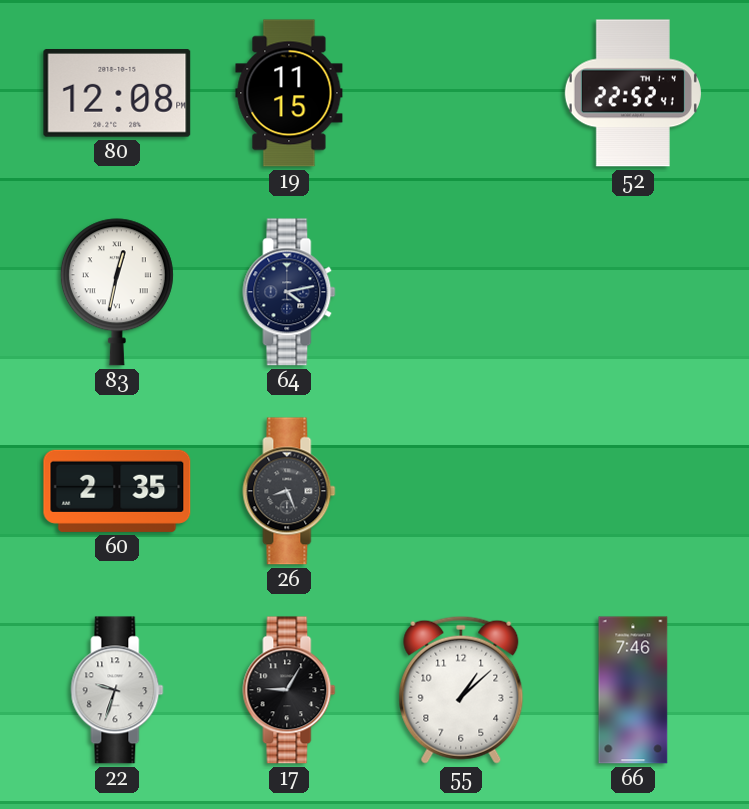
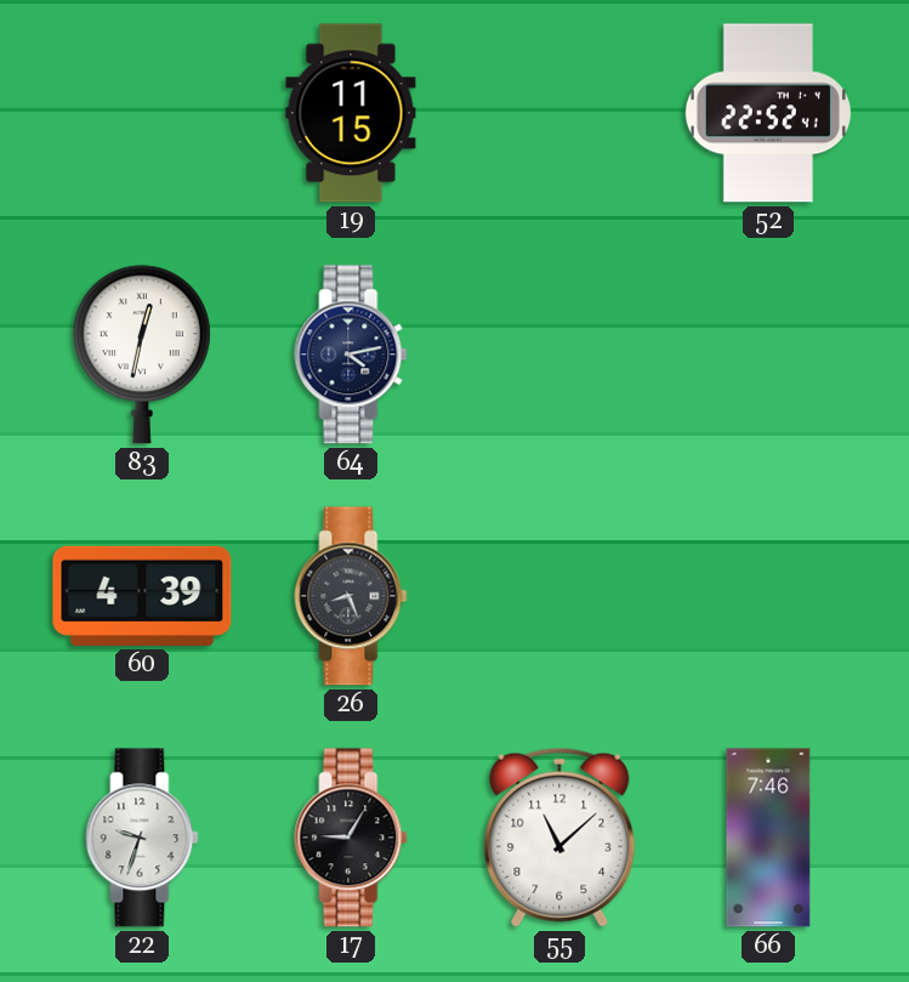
80: 12:08 -> none
60: 2:35 -> 4:39
55: 1:08 -> 11:08
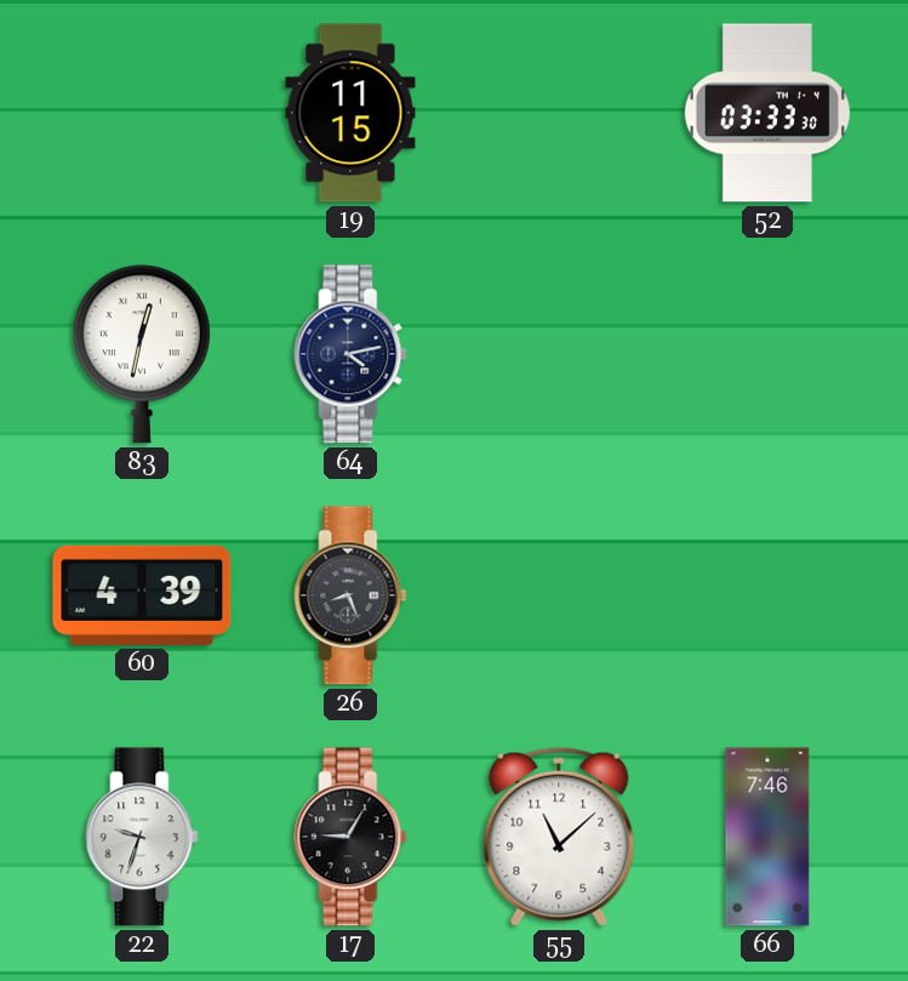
52: 22:52 -> 03:33
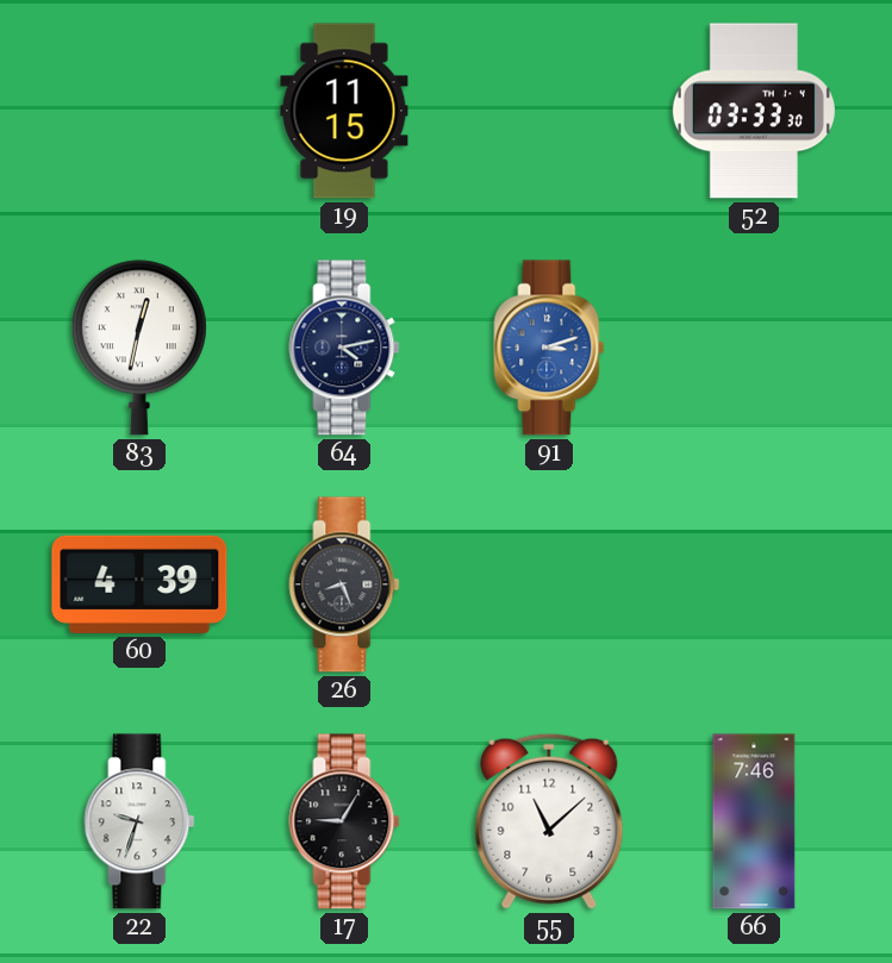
91: none -> 3:12
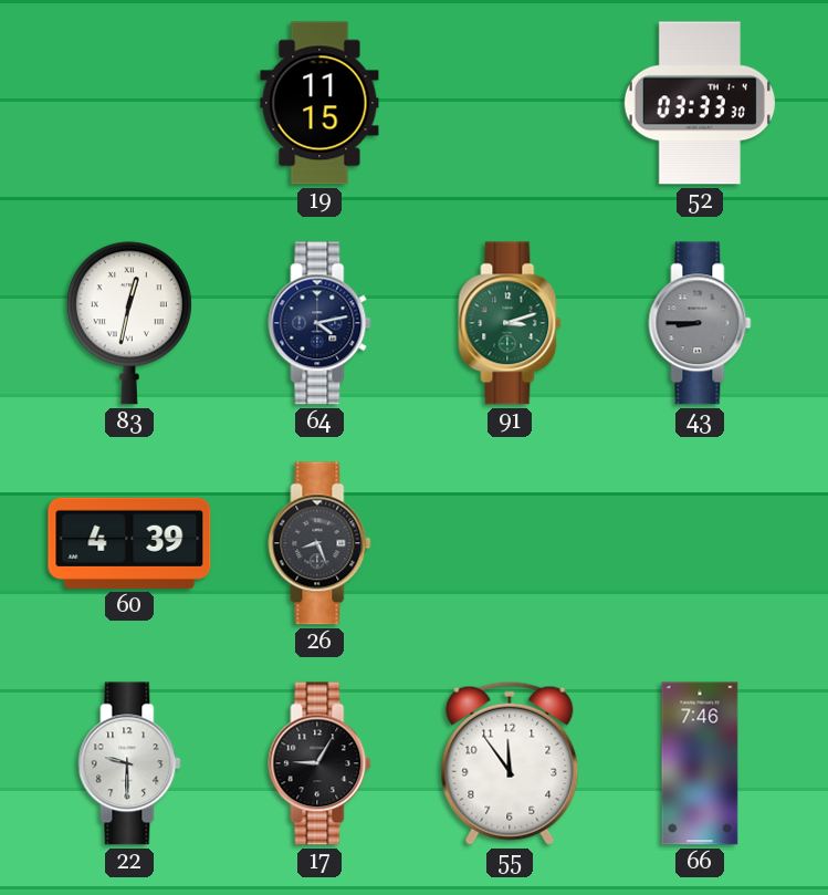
91 dial: blue -> green
43: none -> 8:45
22: 9:33 -> 9:30
55: 11:08 -> 11:54
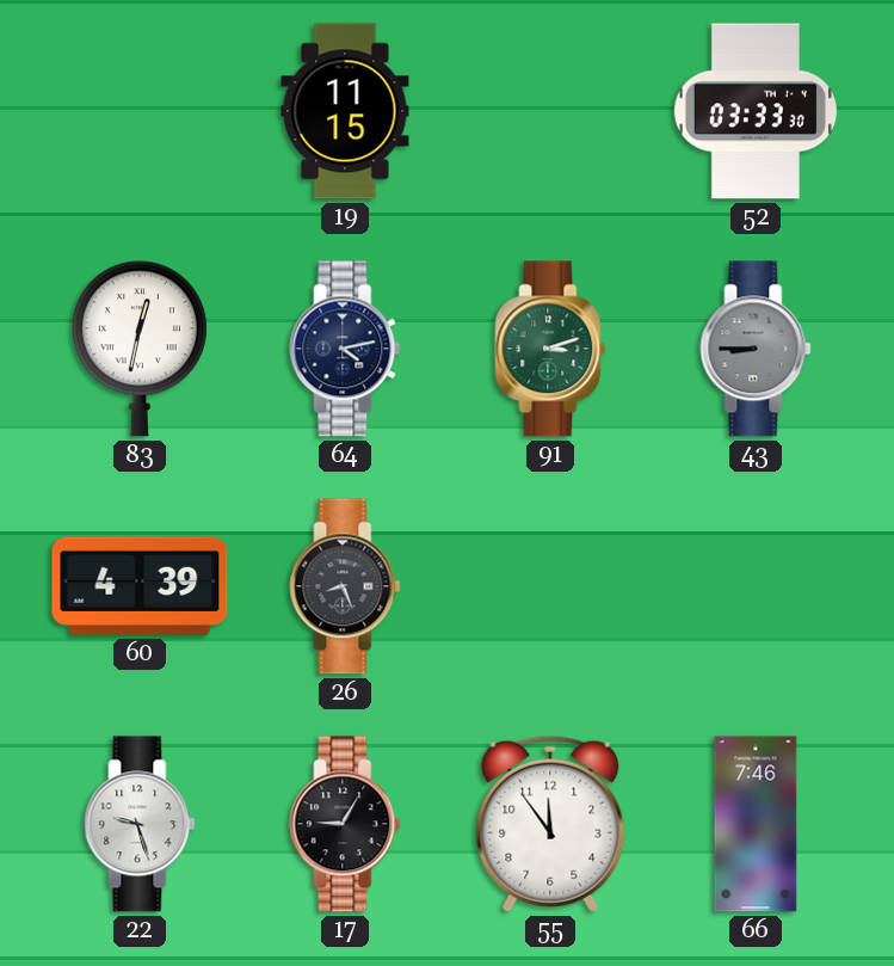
22: 9:30 -> 9:27
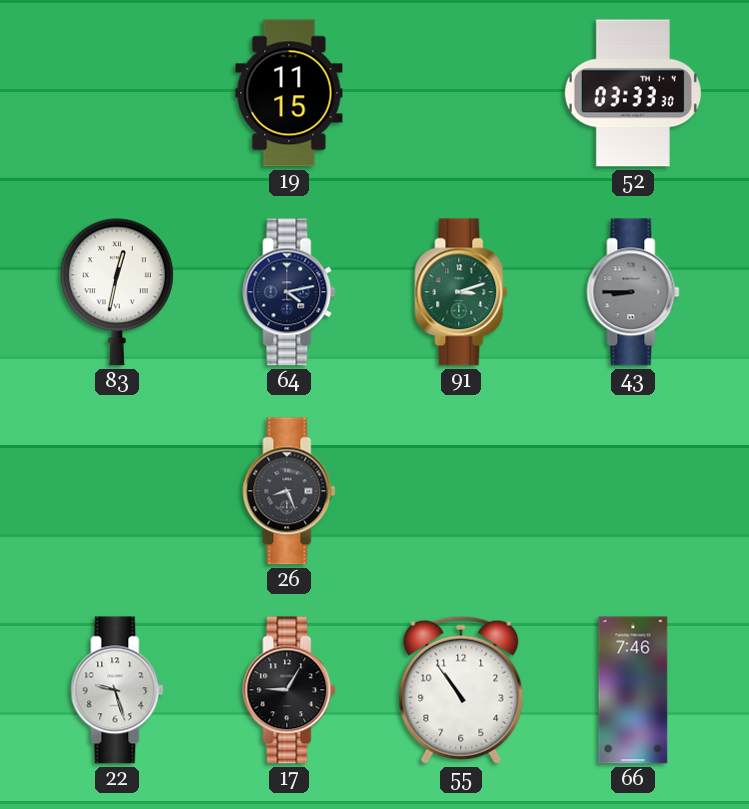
60: 4:39 -> none
55: 11:54 -> 10:54
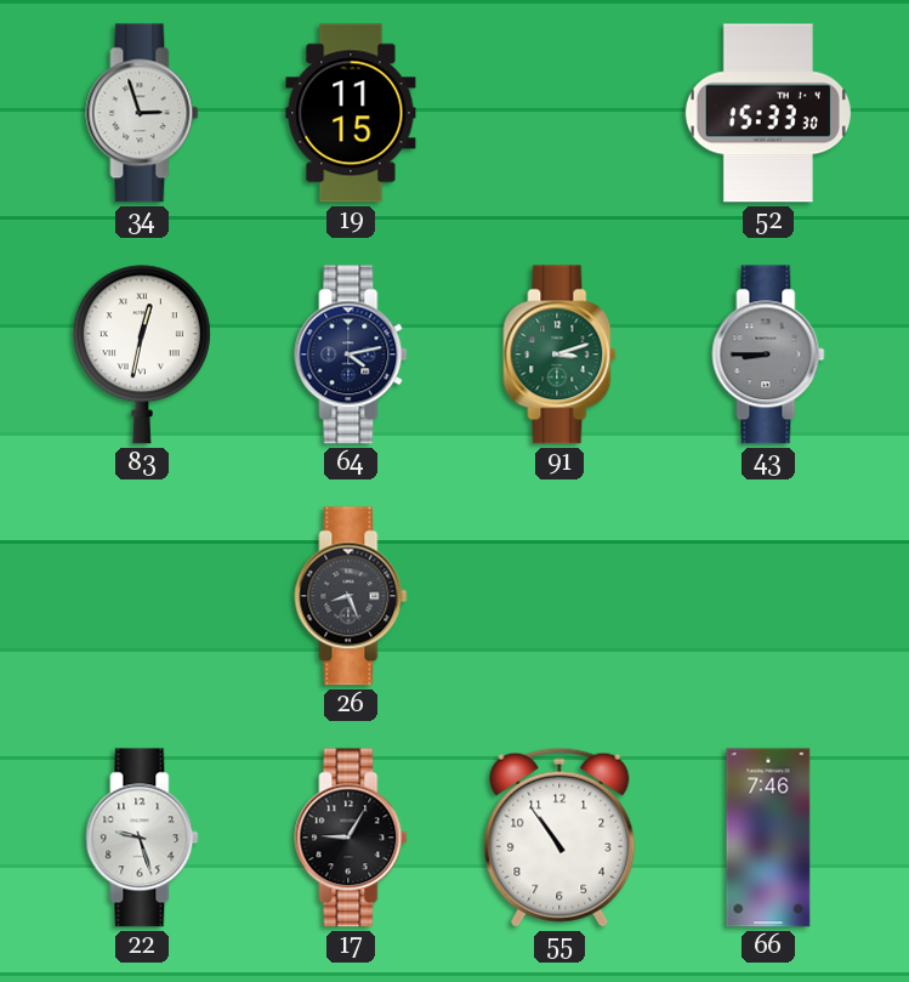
34: none -> 2:57
52: 03:33 -> 15:33
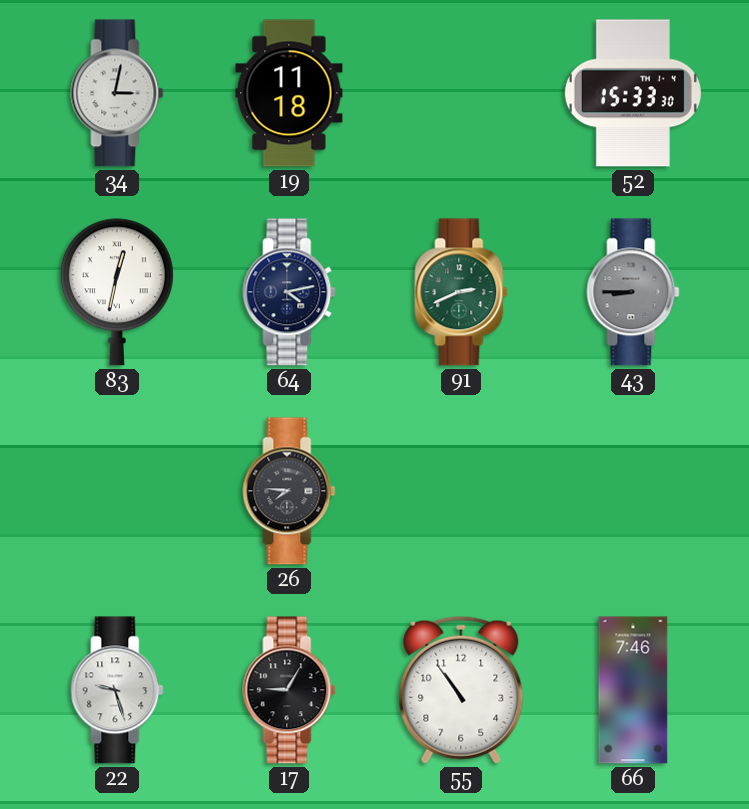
34: 2:57 -> 3:02
19: 11:15 -> 11:18
91: 3:12 -> 2:41
26: 8:26 -> 7:46
